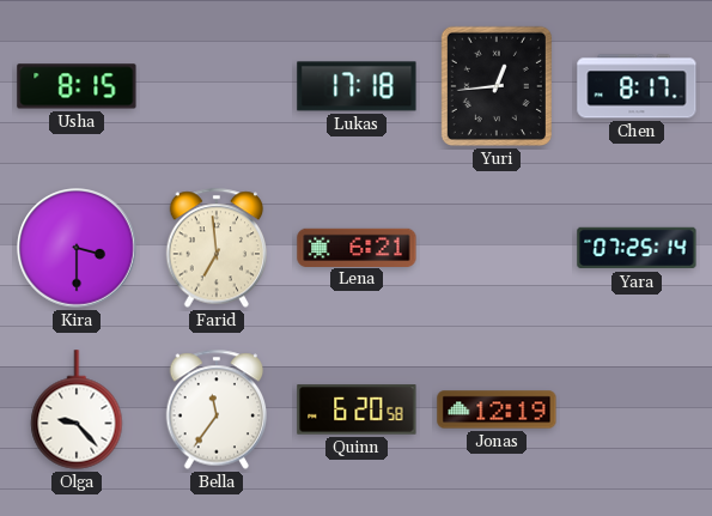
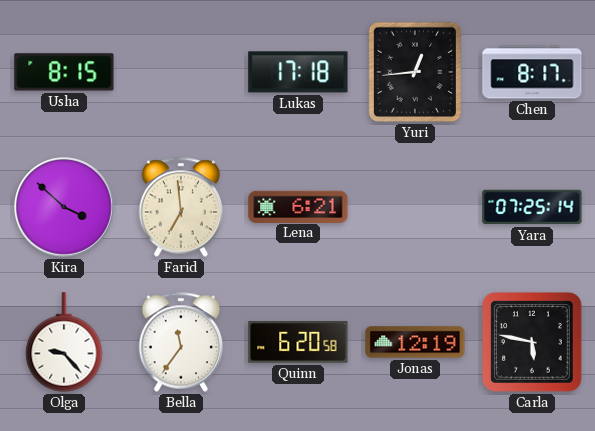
Kira: 3:30 -> 3:52
Carla: none -> 5:47
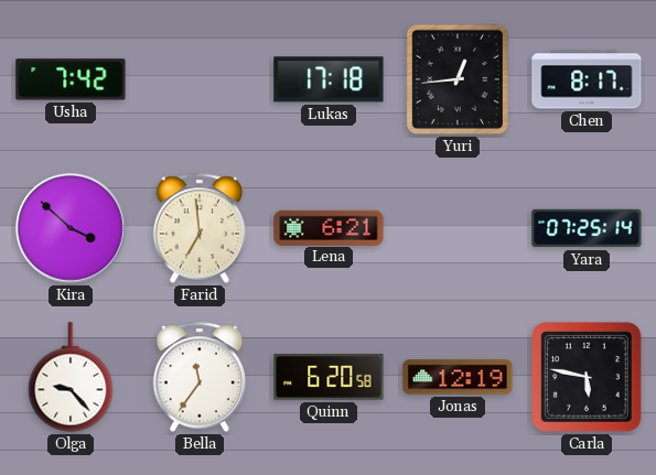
Usha: 8:15 -> 7:42
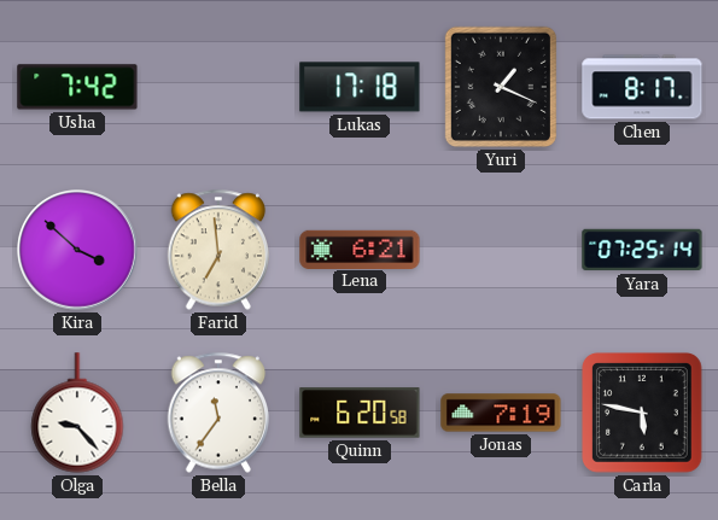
Yuri: 12:44 -> 1:19
Jonas: 12:19 -> 7:19
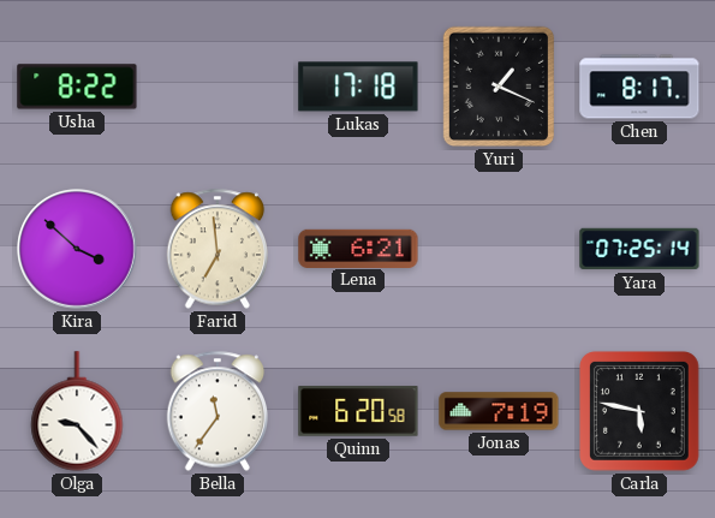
Usha: 7:42 -> 8:22
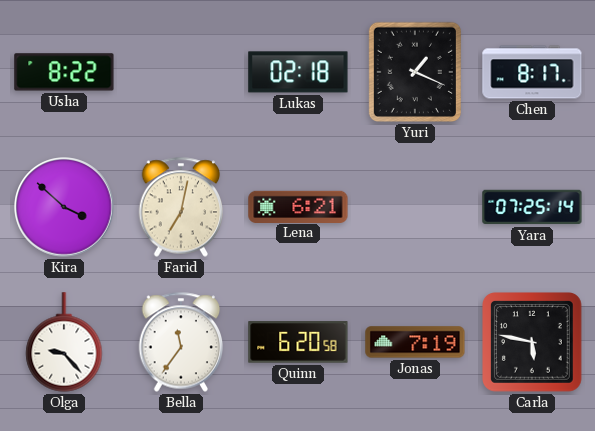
Lukas: 17:18 -> 02:18
Farid: 6:59 -> 7:02
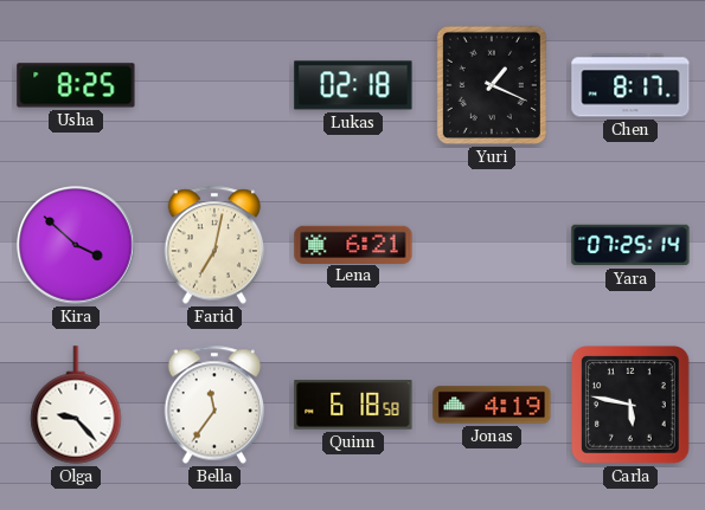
Usha: 8:22 -> 8:25
Quinn: 6:20 -> 6:18
Jonas: 7:19 -> 4:19
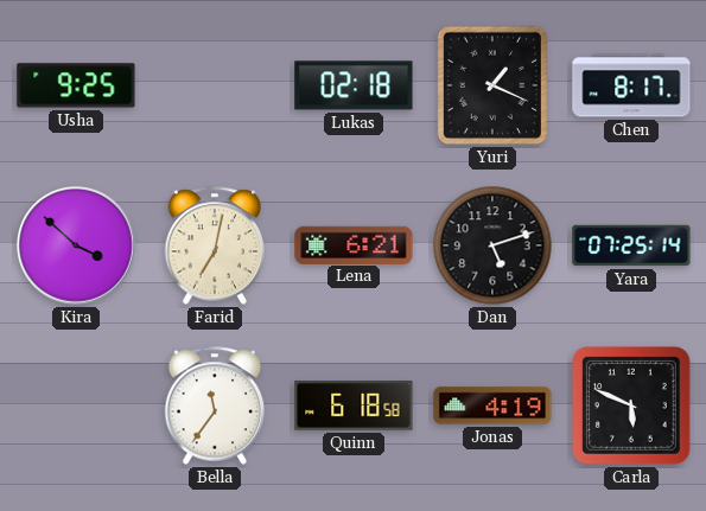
Usha: 8:25 -> 9:25
Dan: none -> 5:12
Olga: 9:23 -> none
Carla: 5:47 -> 5:49
